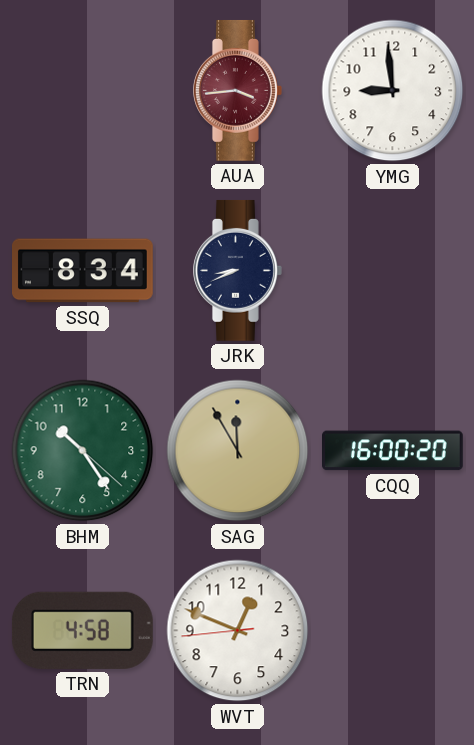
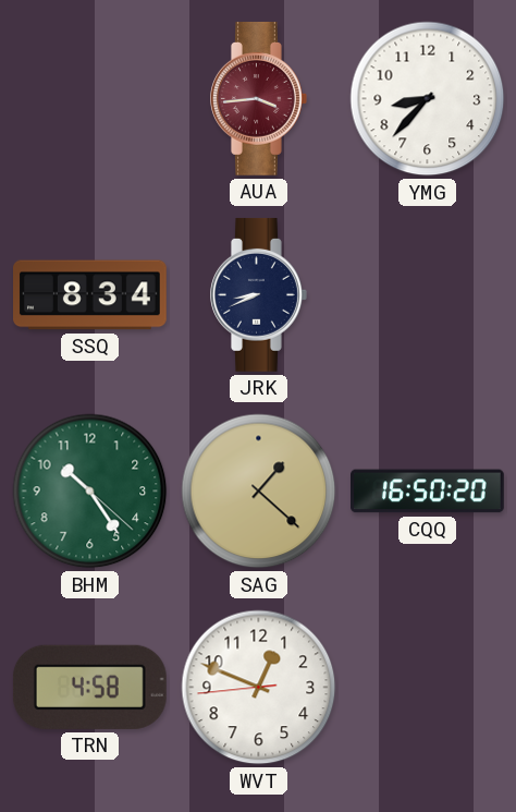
YMG: 8:59 -> 8:37
SAG: 11:55 -> 1:22
CQQ: 16:00 -> 16:50
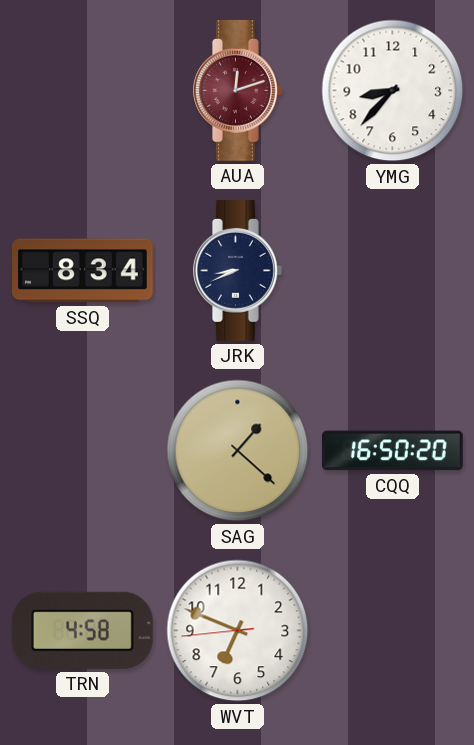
AUA: 3:44 -> 12:12
BHM: 10:24 -> none
WVT: 12:48 -> 6:48
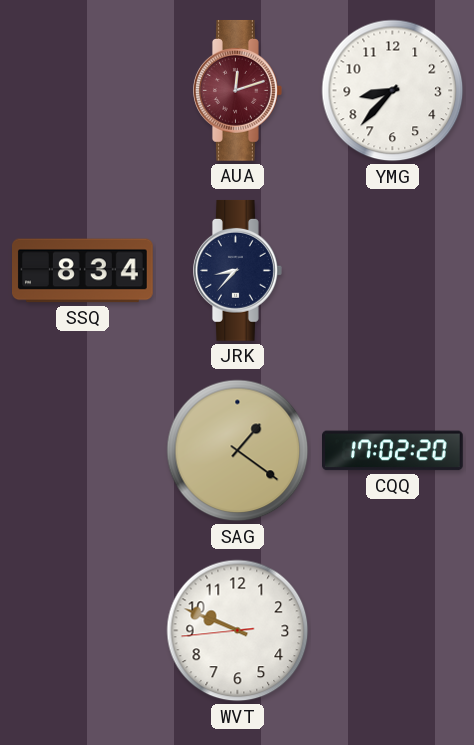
JRK: 8:41 -> 8:37
SAG: 1:22 -> 1:21
CQQ: 16:50 -> 17:02
TRN: 4:58 -> none
WVT: 6:48 -> 9:48
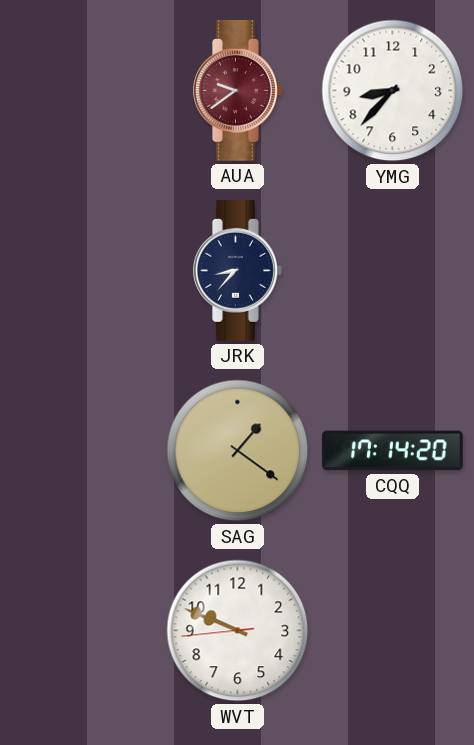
AUA: 12:12 -> 9:39
SSQ: 8:34 -> none
CQQ: 17:02 -> 17:14
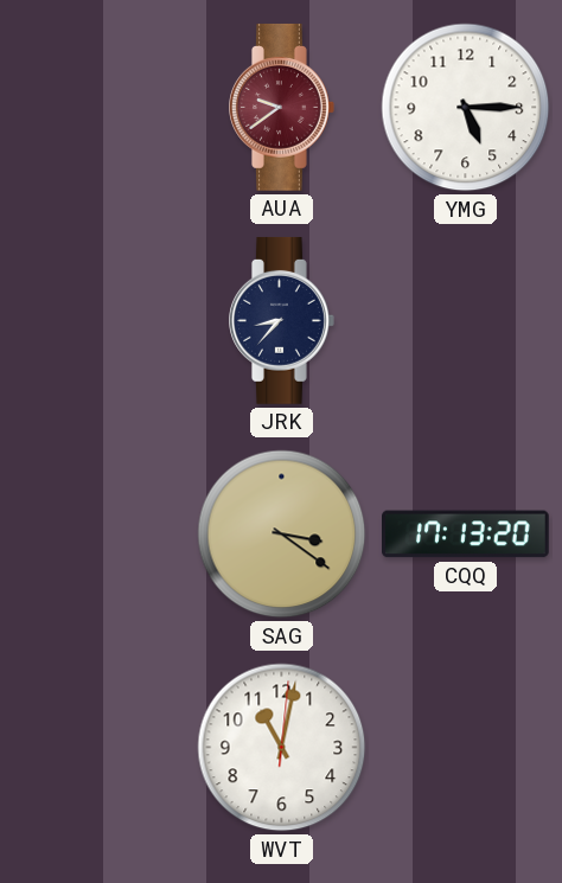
YMG: 8:37 -> 5:15
SAG: 1:21 -> 3:21
CQQ: 17:14 -> 17:13
WVT: 9:48 -> 11:02
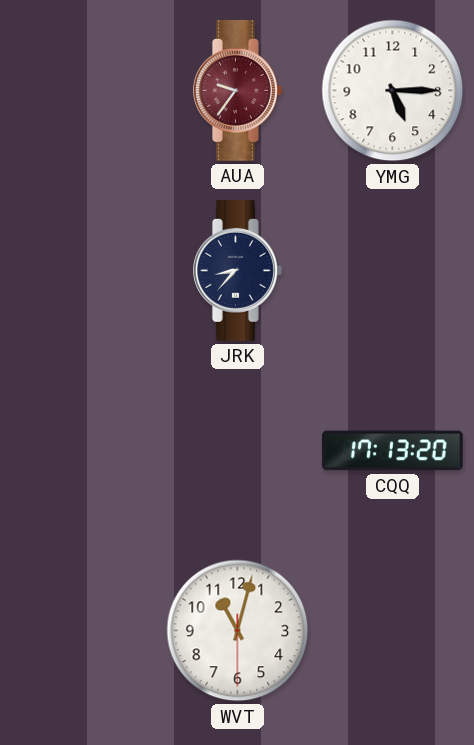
AUA: 9:39 -> 9:36
SAG: 3:21 -> none
WVT: 11:02:01 -> 11:02:30
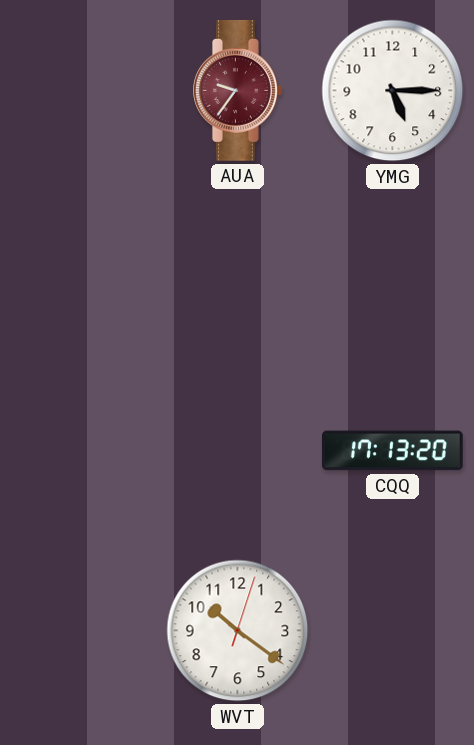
JRK: 8:37 -> none
WVT: 11:02 -> 10:21
